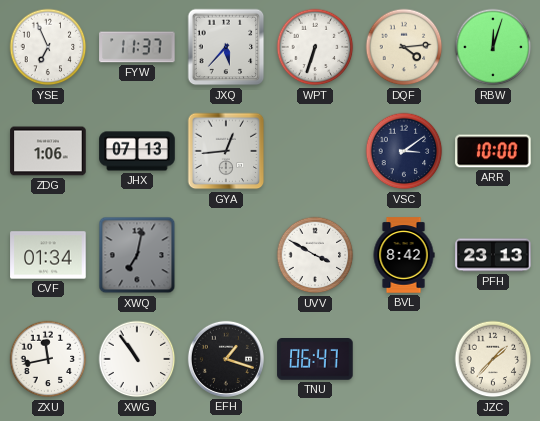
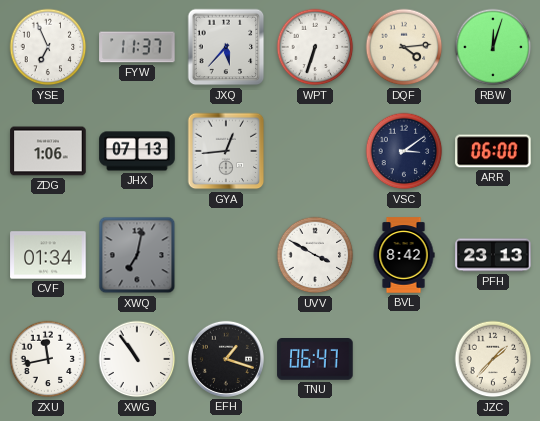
ARR: 10:00 -> 06:00
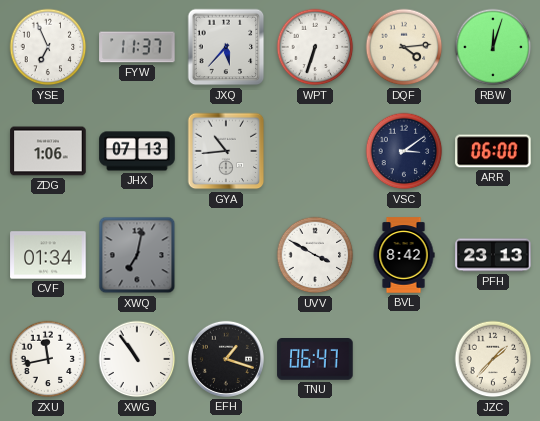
GYA: 12:44 -> 10:44
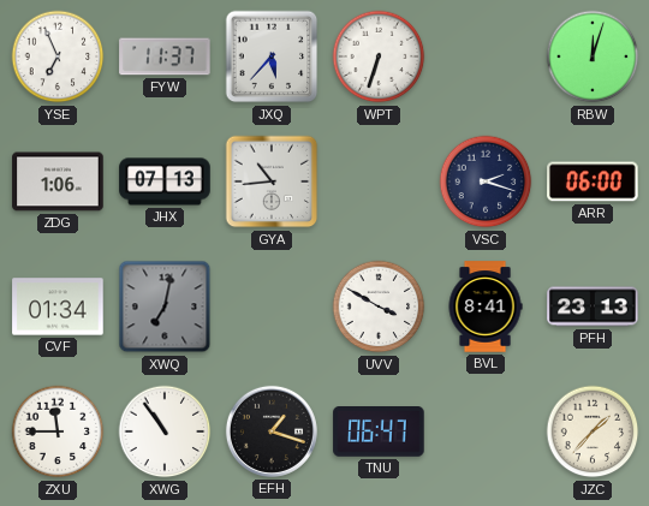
DQF: 4:14 -> none
VSC: 3:09 -> 2:18
BVL: 8:42 -> 8:41
ZXU: 11:43 -> 11:45
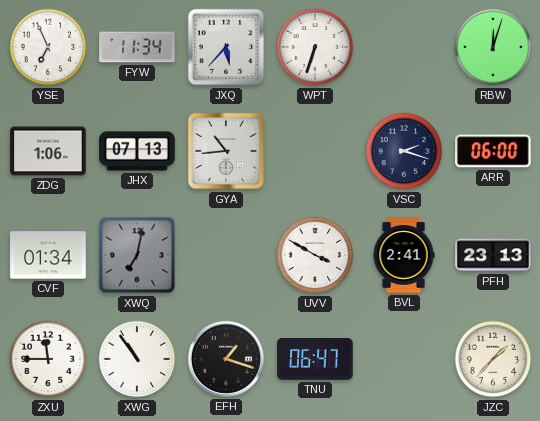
FYW: 11:37 -> 11:34
BVL: 8:41 -> 2:41
